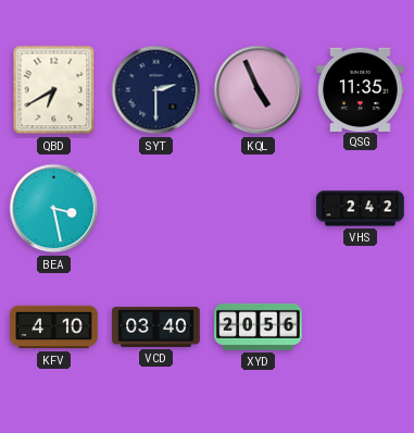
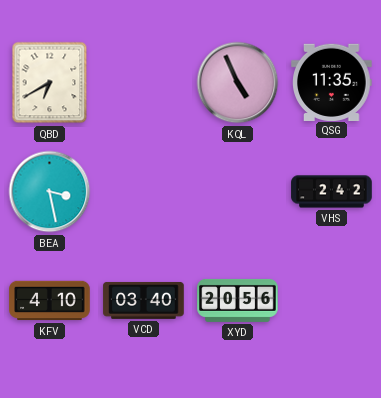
SYT: 2:30 -> none
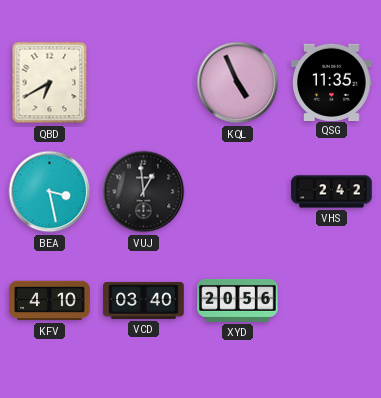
VUJ: none -> 12:59
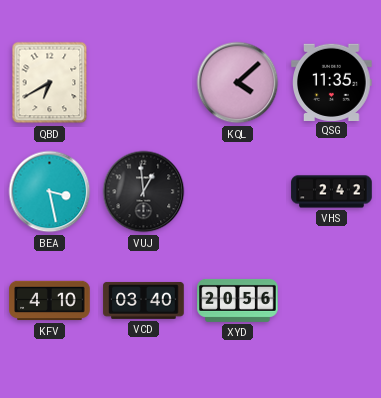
KQL: 4:56 -> 4:08
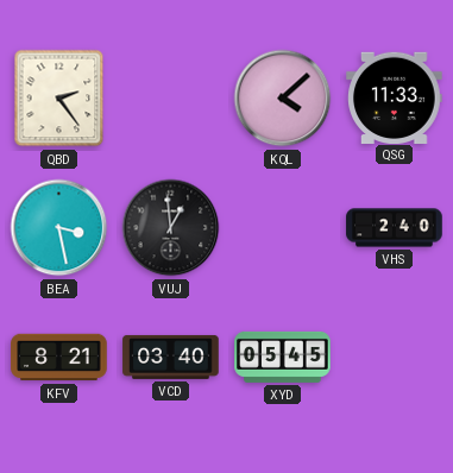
QBD: 6:40 -> 2:24
QSG: 11:35 -> 11:33
VHS: 2:42 -> 2:40
KFV: 4:10 -> 8:21
XYD: 20:56 -> 05:45
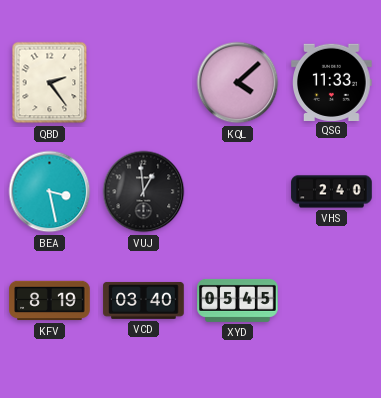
KFV: 8:21 -> 8:19
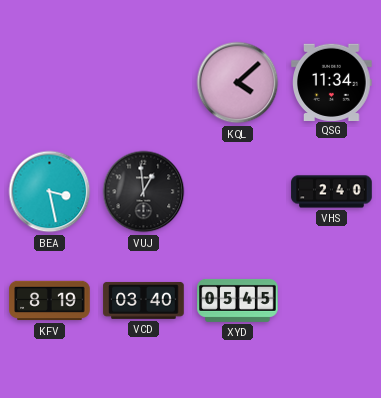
QBD: 2:24 -> none
QSG: 11:33 -> 11:34
